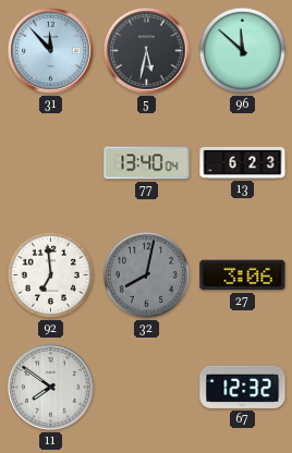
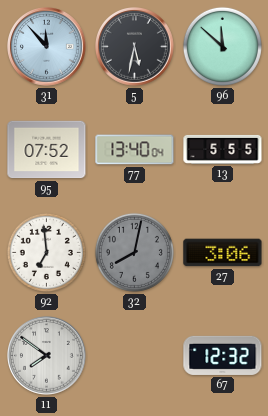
95: none -> 07:52
13: 6:23 -> 5:55
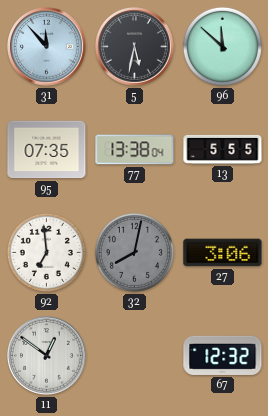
95: 07:52 -> 07:35
77: 13:40 -> 13:38
11: 7:51 -> 12:51
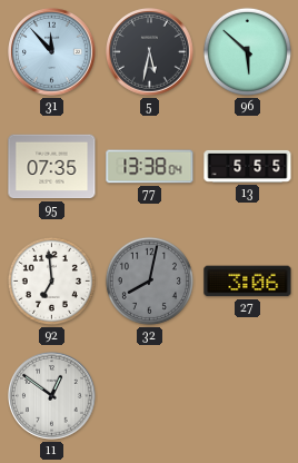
96: 11:52 -> 5:52
67: 12:32 -> none
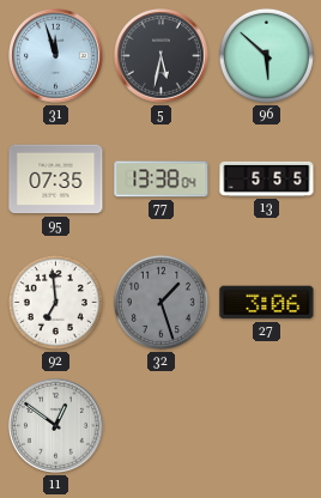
31: 11:53 -> 11:57
32: 8:02 -> 1:27
